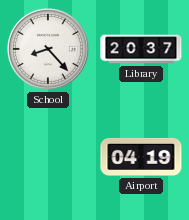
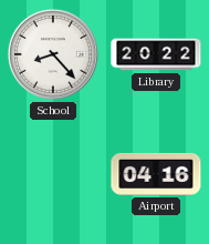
Library: 20:37 -> 20:22
Airport: 04:19 -> 04:16
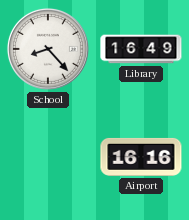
Library: 20:22 -> 16:49
Airport: 04:16 -> 16:16
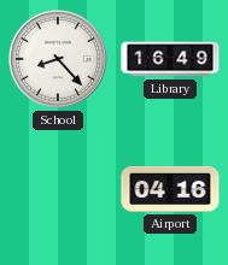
Airport: 16:16 -> 04:16
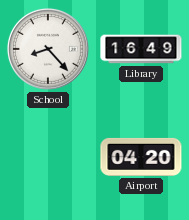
Airport: 04:16 -> 04:20
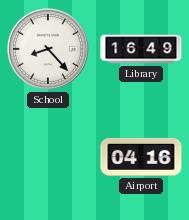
Airport: 04:20 -> 04:16
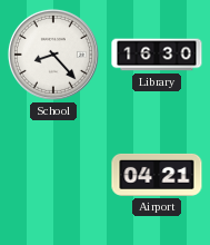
Library: 16:49 -> 16:30
Airport: 04:16 -> 04:21
